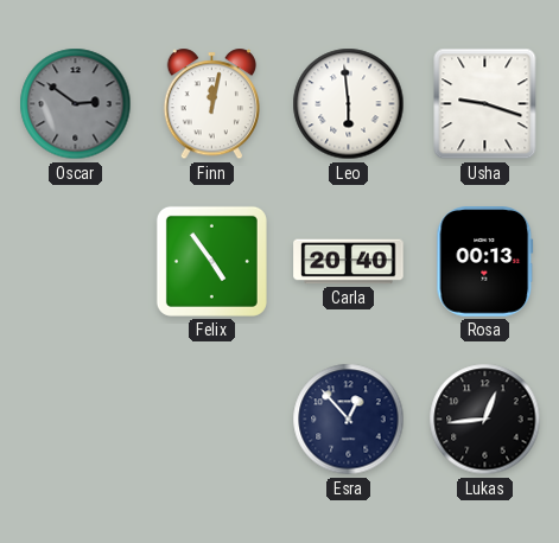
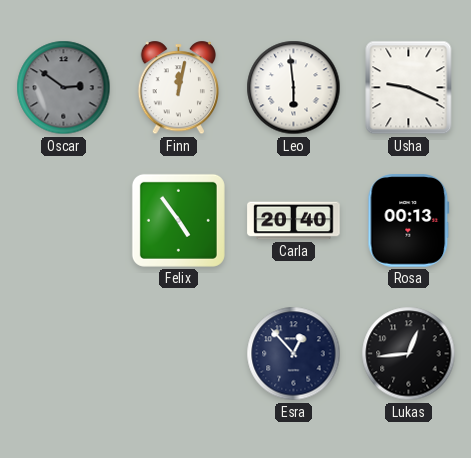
Usha: 9:18 -> 9:19
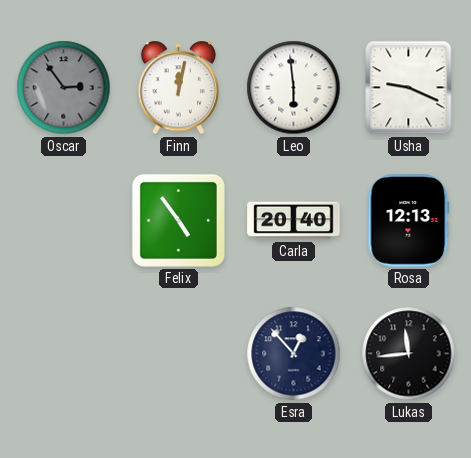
Oscar: 2:51 -> 2:54
Rosa: 00:13 -> 12:13
Lukas: 12:44 -> 11:44
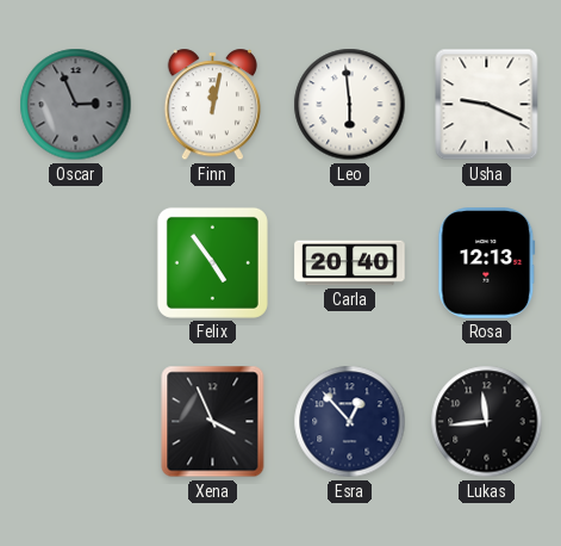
Oscar: 2:54 -> 2:56
Xena: none -> 3:56
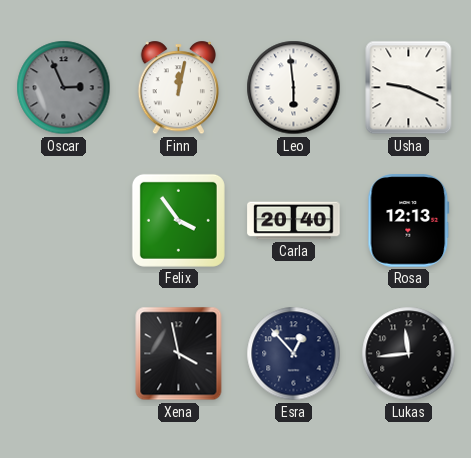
Felix: 4:54 -> 3:54
Xena: 3:56 -> 3:58
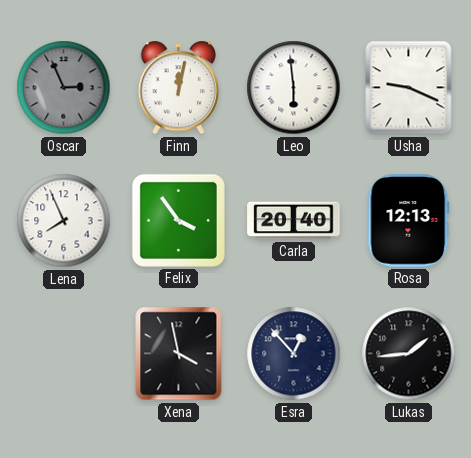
Lena: none -> 7:56
Lukas: 11:44 -> 1:44
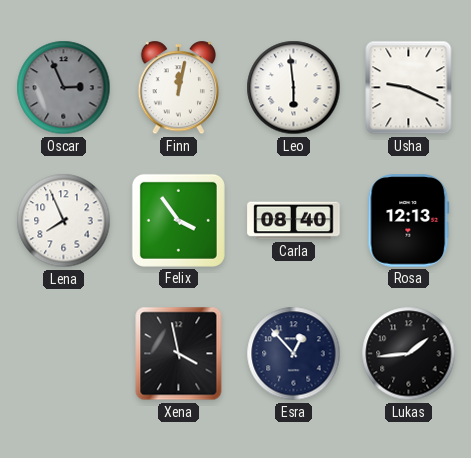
Carla: 20:40 -> 08:40
